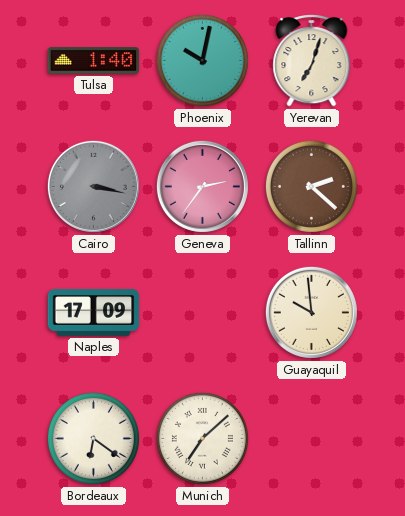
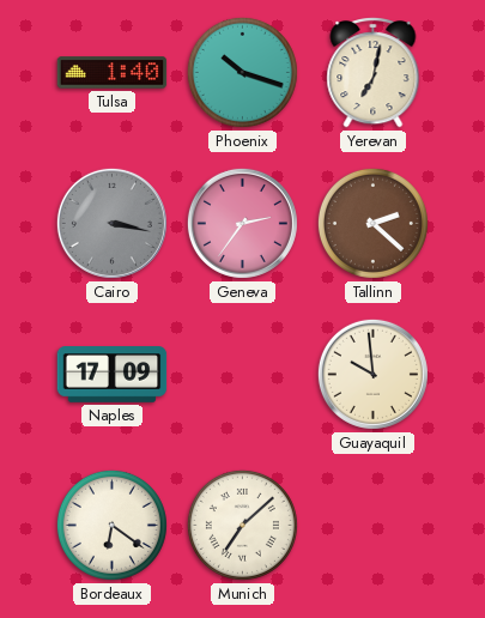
Phoenix: 10:02 -> 10:18
Yerevan: 7:03 -> 7:02
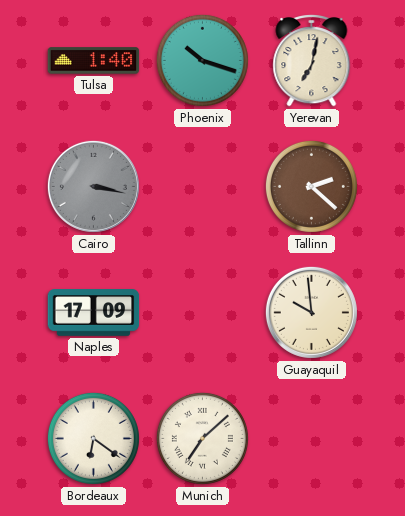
Geneva: 2:36 -> none
